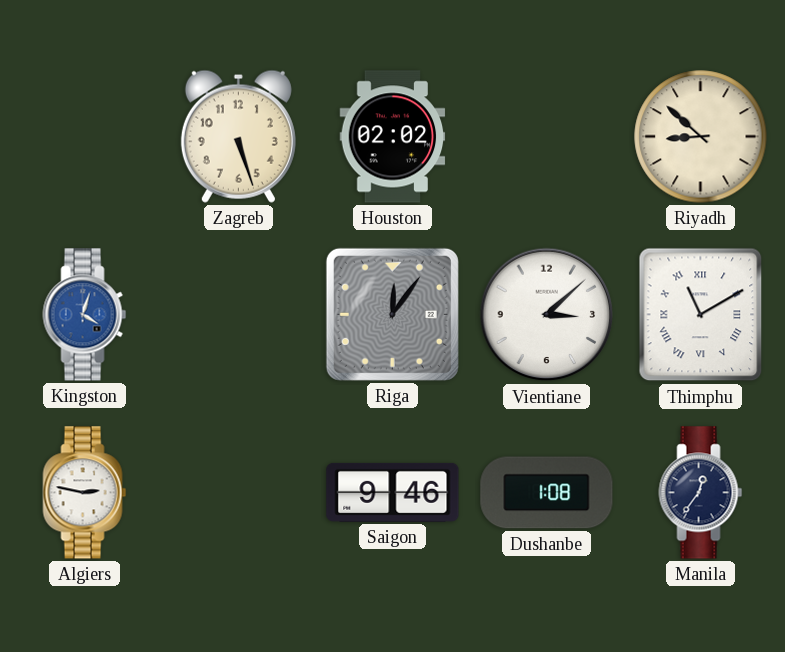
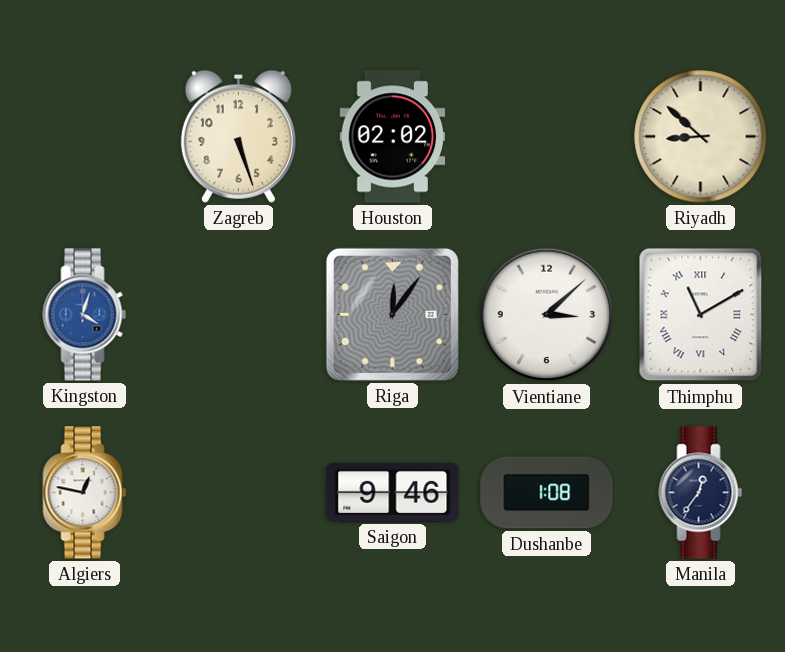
Algiers: 2:47 -> 12:47
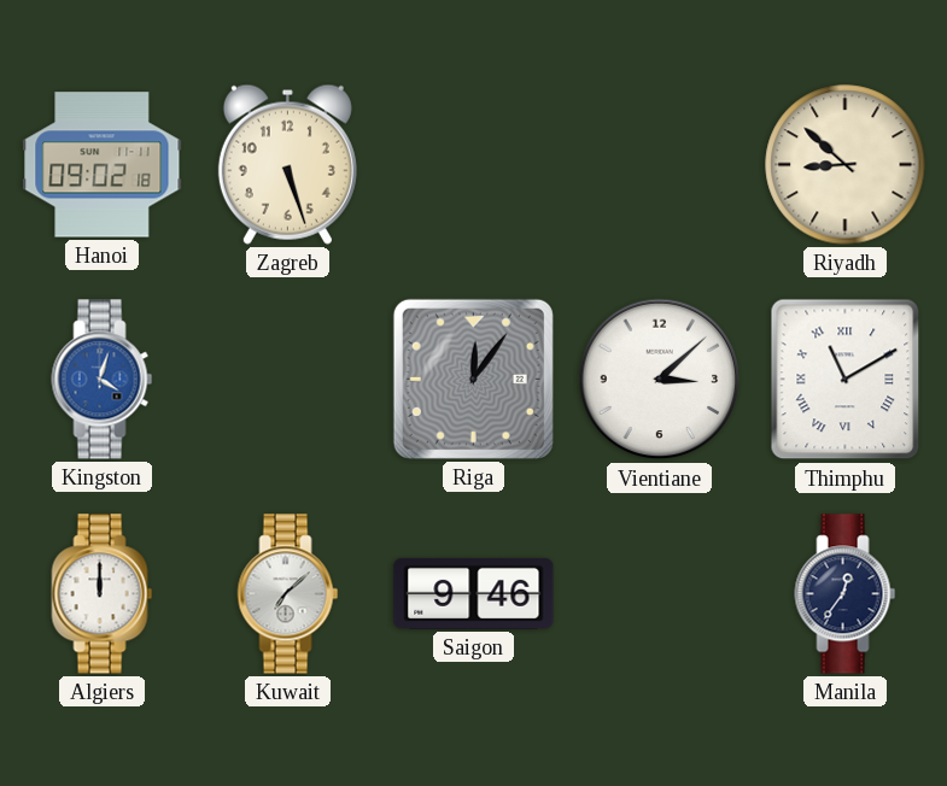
Hanoi: none -> 09:02
Houston: 02:02 -> none
Algiers: 12:47 -> 12:00
Kuwait: none -> 7:08
Dushanbe: 1:08 -> none
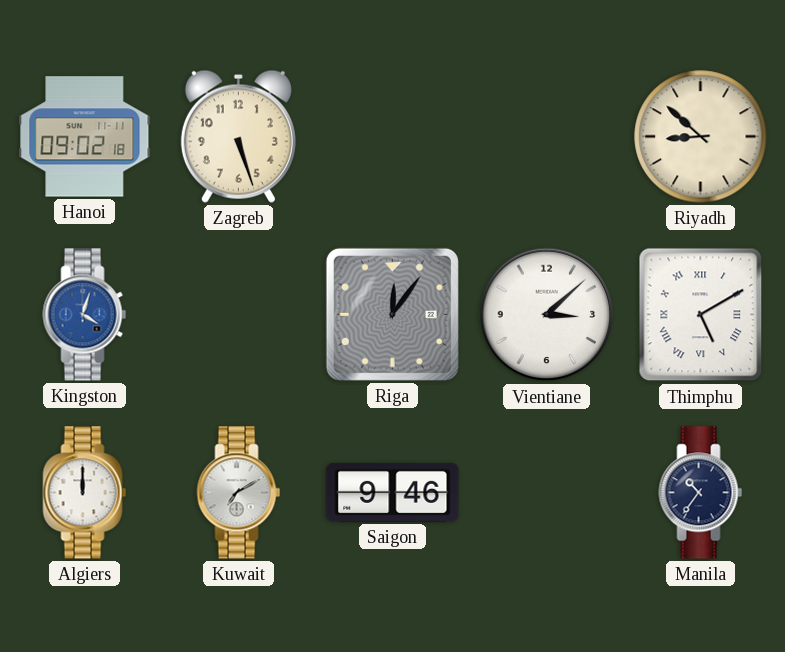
Thimphu: 11:10 -> 5:10
Kuwait: 7:08 -> 7:10
Manila: 12:36 -> 10:36
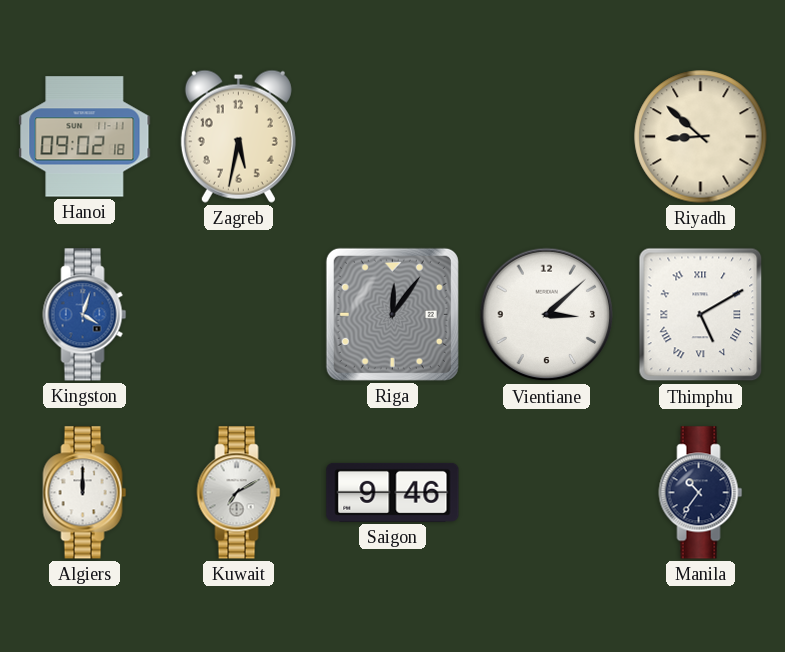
Zagreb: 5:27 -> 5:32
